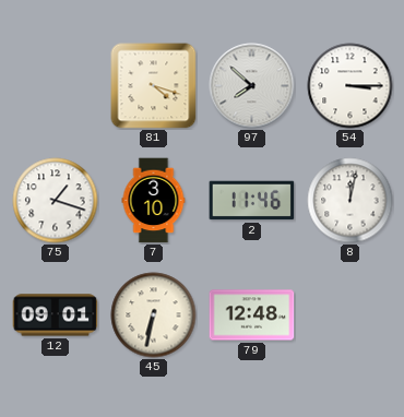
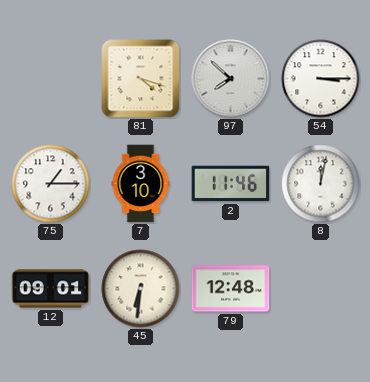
75: 1:18 -> 1:15
45: 6:32 -> 6:31
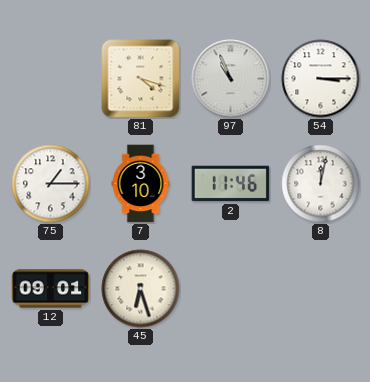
97: 7:52 -> 10:56
45: 6:31 -> 6:27
79: 12:48 -> none
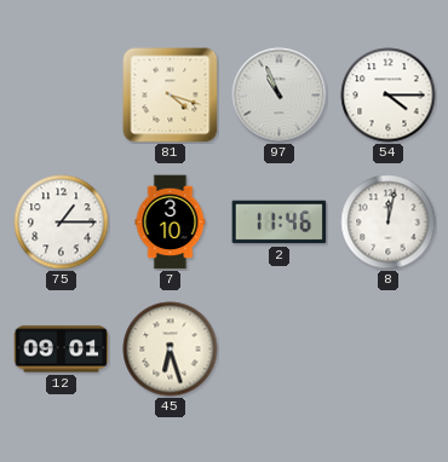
54: 3:15 -> 4:15
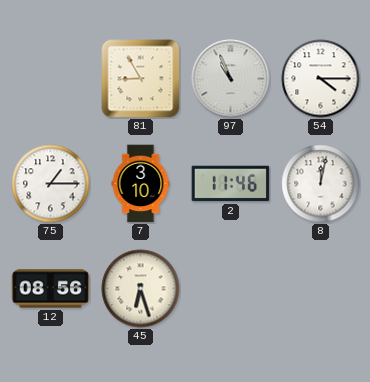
81: 4:18 -> 8:55
12: 09:01 -> 08:56
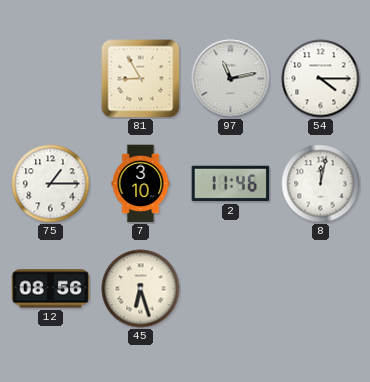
97: 10:56 -> 11:13
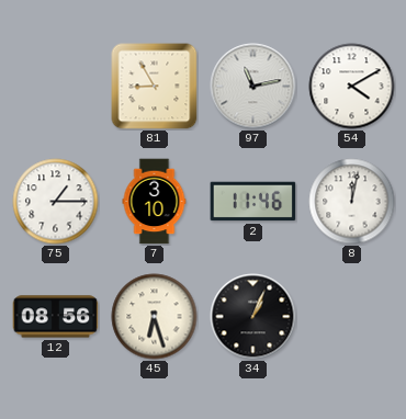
54: 4:15 -> 4:10
34: none -> 1:04
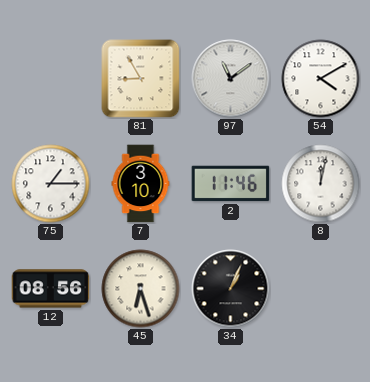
97: 11:13 -> 11:09
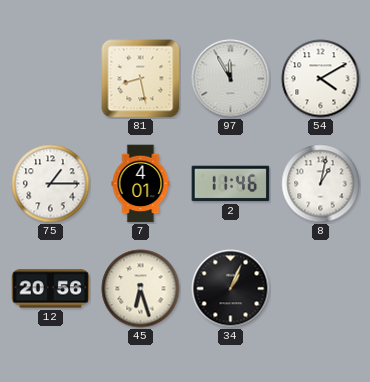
81: 8:55 -> 8:28
97: 11:09 -> 11:55
7: 3:10 -> 4:01
8: 12:02 -> 1:02
12: 08:56 -> 20:56
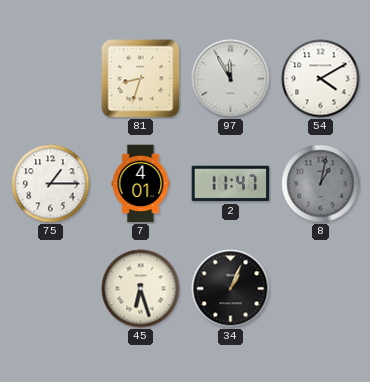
81: 8:28 -> 8:33
2: 11:46 -> 11:47
8 dial: white -> grey
12: 20:56 -> none
